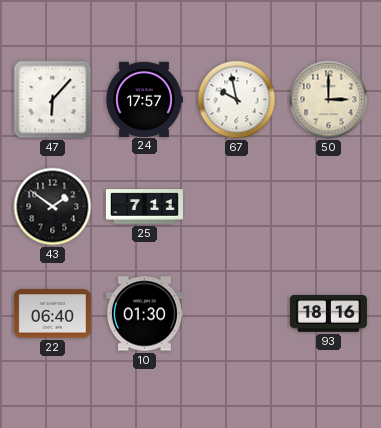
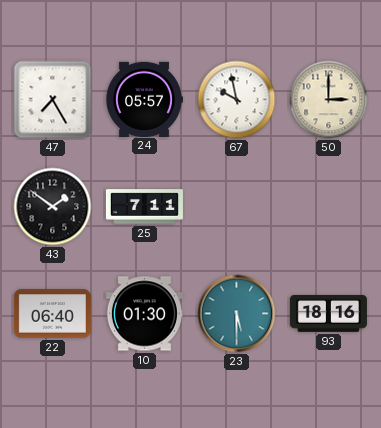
47: 6:07 -> 7:25
24: 17:57 -> 05:57
23: none -> 5:30
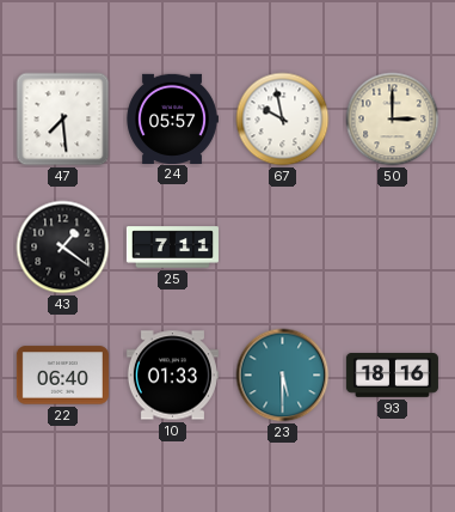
47: 7:25 -> 7:29
43: 1:51 -> 1:21
10: 01:30 -> 01:33
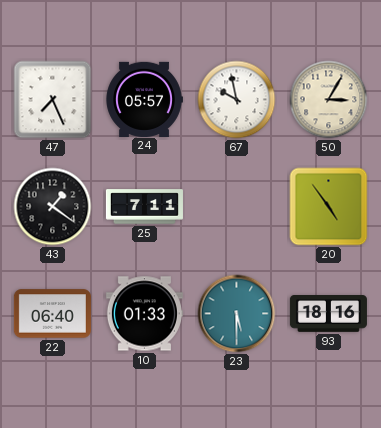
47: 7:29 -> 7:26
50: 3:00 -> 3:05
20: none -> 4:54
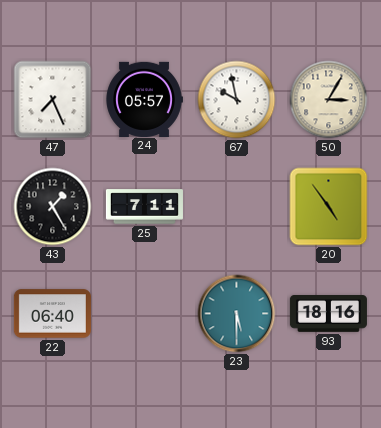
43: 1:21 -> 1:25
10: 01:33 -> none
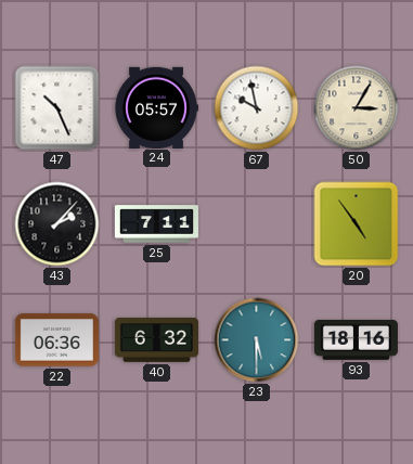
47: 7:26 -> 10:26
43: 1:25 -> 2:07
22: 06:40 -> 06:36
40: none -> 6:32
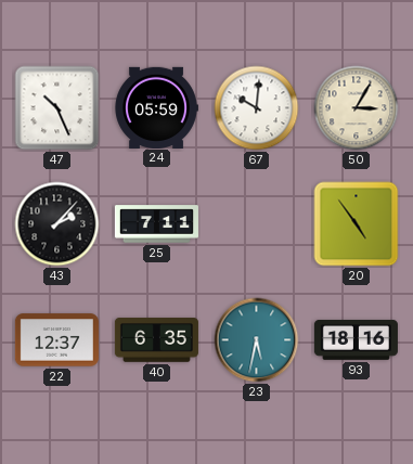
24: 05:57 -> 05:59
67: 9:58 -> 10:01
22: 06:36 -> 12:37
40: 6:32 -> 6:35
23: 5:30 -> 5:32
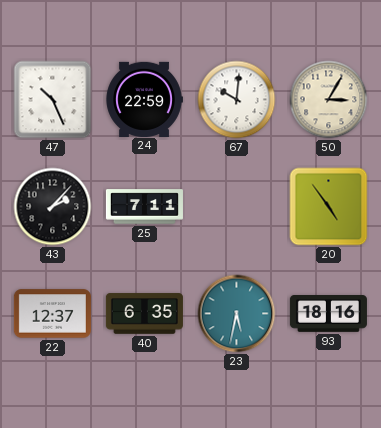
24: 05:59 -> 22:59
